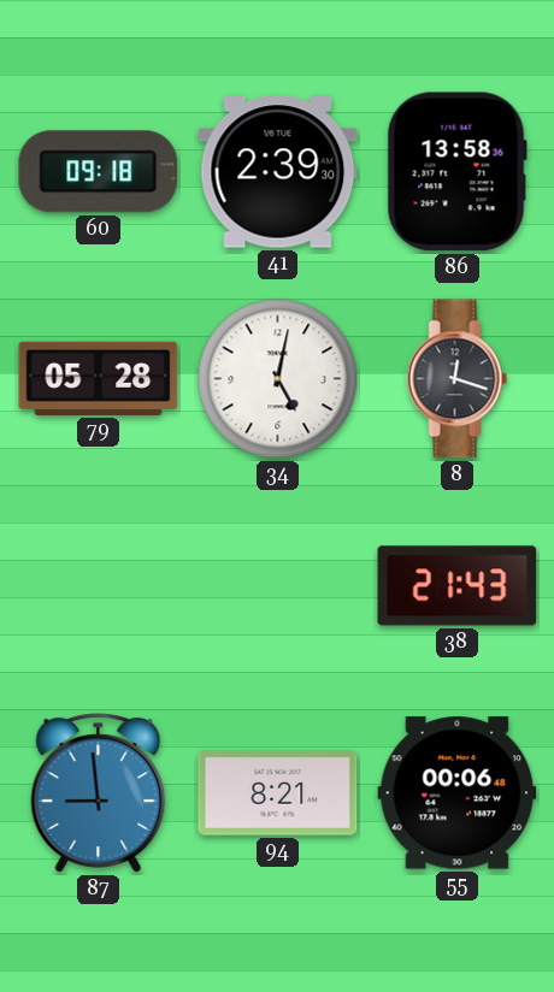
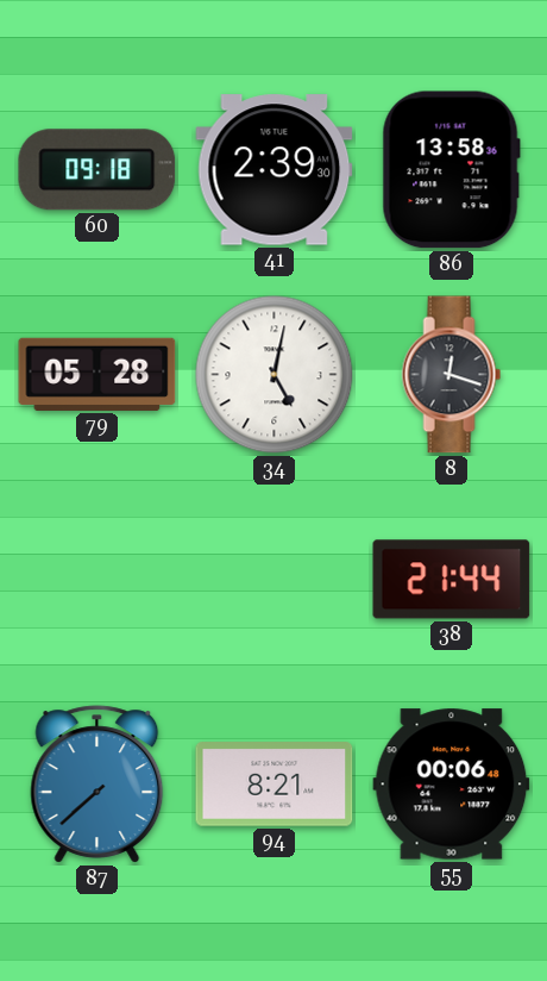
38: 21:43 -> 21:44
87: 8:59 -> 7:38
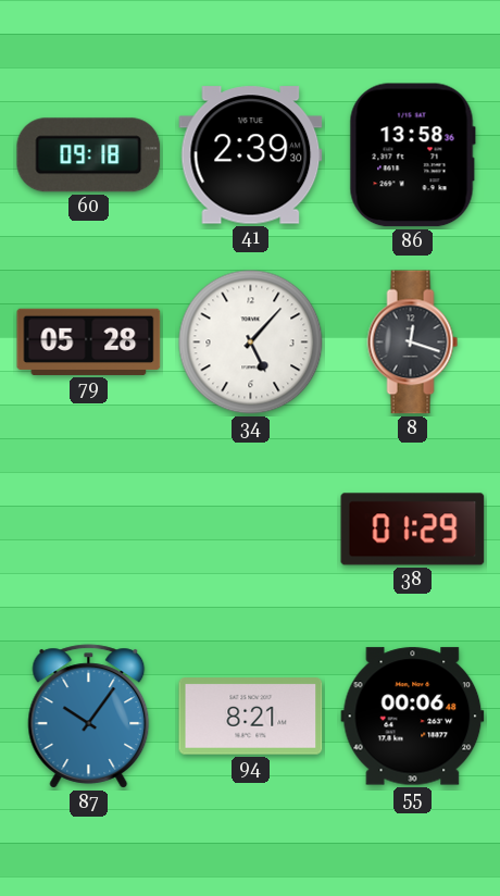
34: 5:02 -> 5:07
38: 21:44 -> 01:29
87: 7:38 -> 10:06
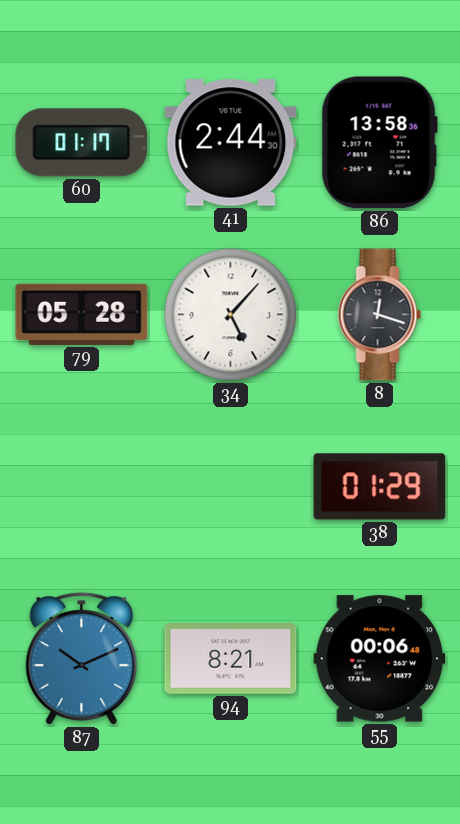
60: 09:18 -> 01:17
41: 2:39 -> 2:44
87: 10:06 -> 10:11
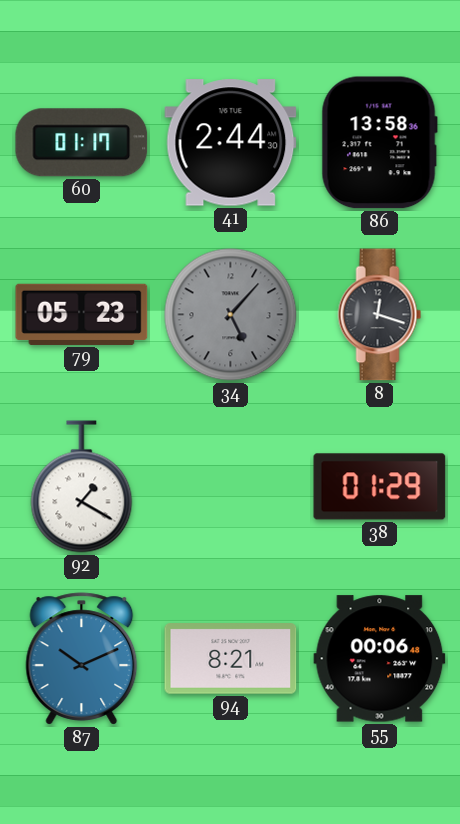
79: 05:28 -> 05:23
34 dial: white -> grey
92: none -> 1:20
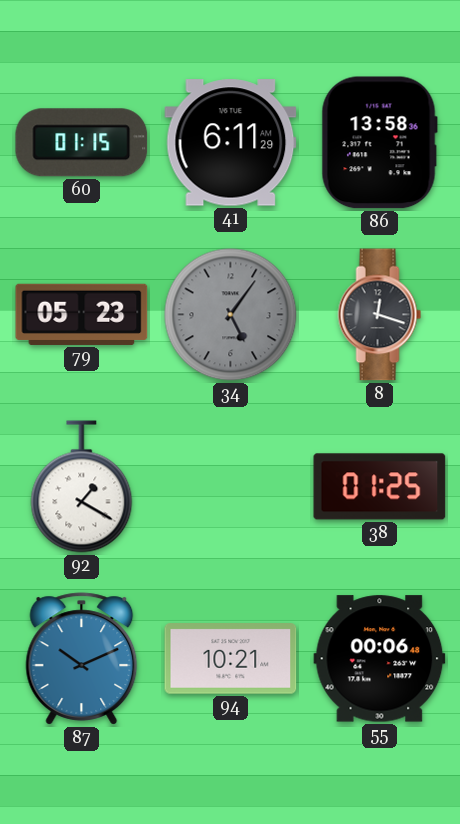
60: 01:17 -> 01:15
41: 2:44 -> 6:11
34: 5:07 -> 5:06
38: 01:29 -> 01:25
94: 8:21 -> 10:21
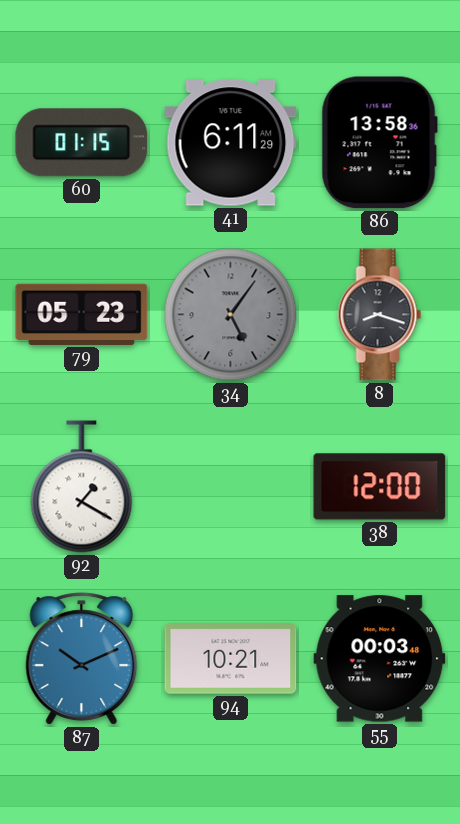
8: 12:18 -> 8:18
38: 01:25 -> 12:00
55: 00:06 -> 00:03
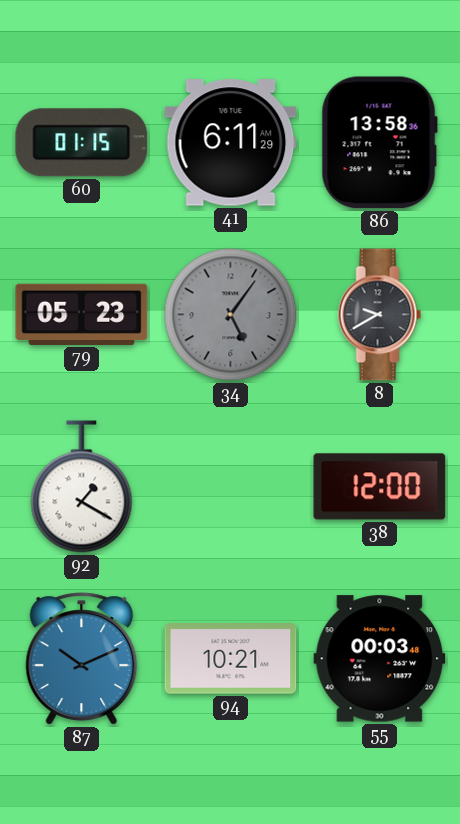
8: 8:18 -> 9:40
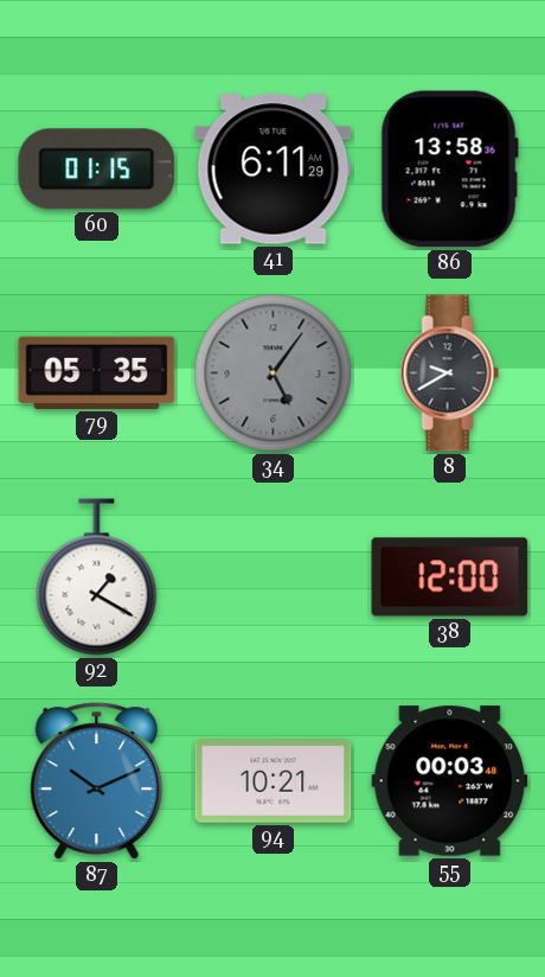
79: 05:23 -> 05:35
